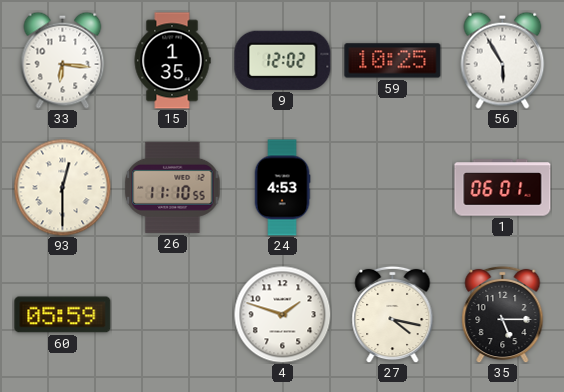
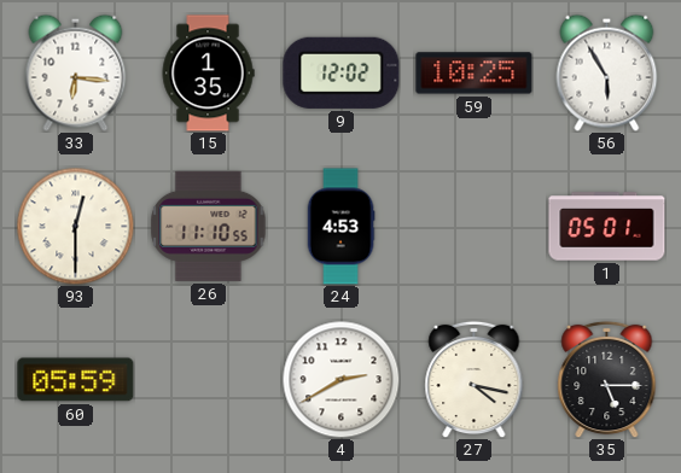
1: 06:01 -> 05:01
4: 1:48 -> 2:40
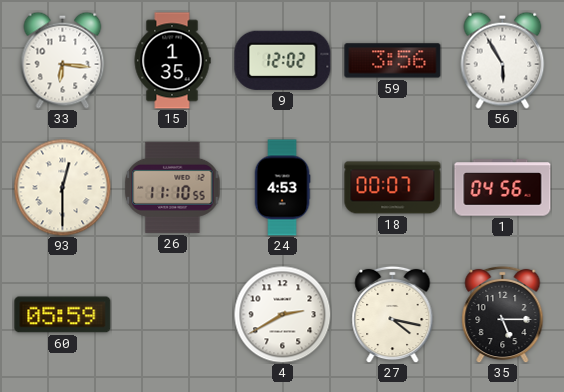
59: 10:25 -> 3:56
18: none -> 00:07
1: 05:01 -> 04:56
